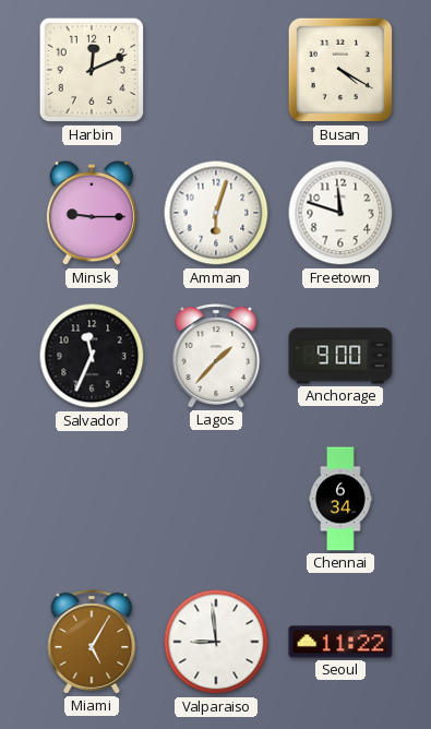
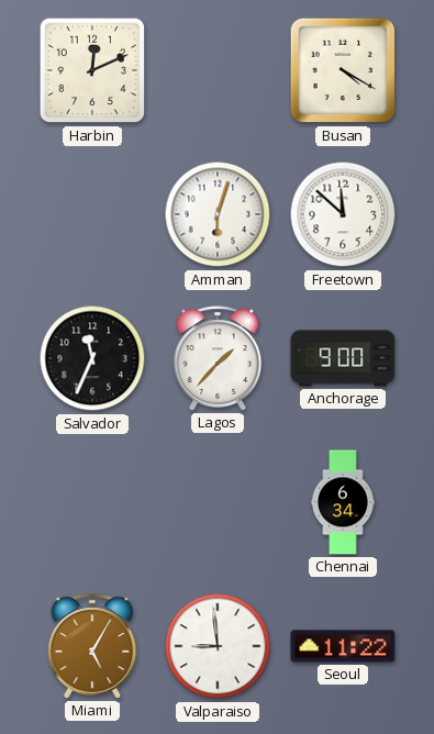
Minsk: 9:15 -> none
Freetown: 11:48 -> 11:52
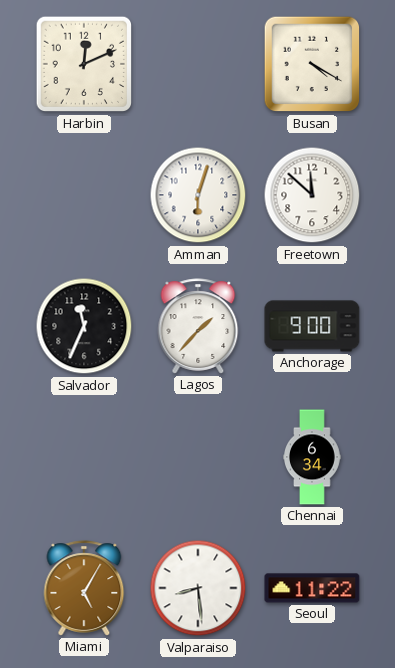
Valparaiso: 8:59 -> 8:29
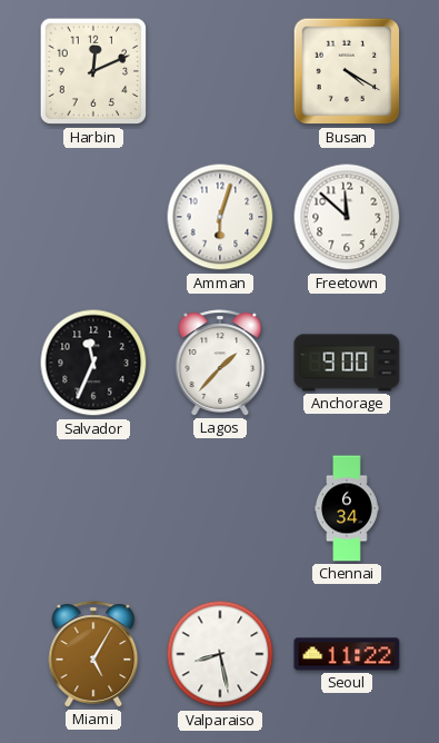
Valparaiso: 8:29 -> 8:28
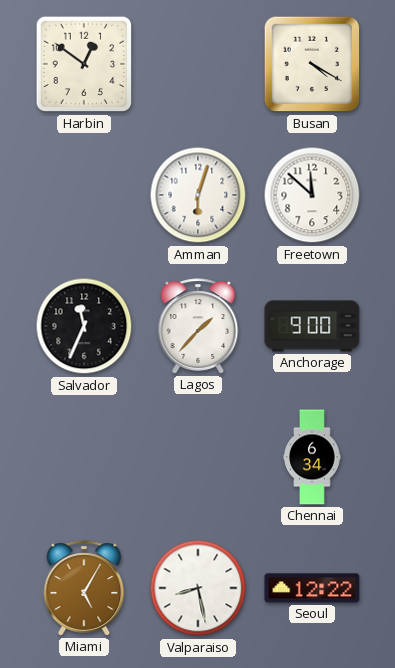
Harbin: 12:11 -> 12:51
Seoul: 11:22 -> 12:22
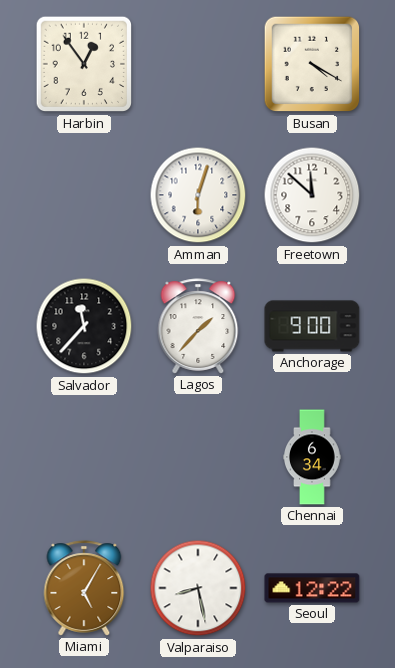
Harbin: 12:51 -> 12:54
Salvador: 11:34 -> 11:37
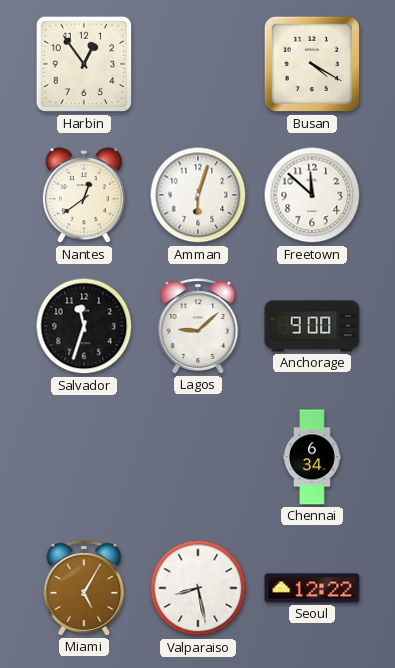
Nantes: none -> 12:39
Salvador: 11:37 -> 11:33
Lagos: 1:37 -> 9:08
